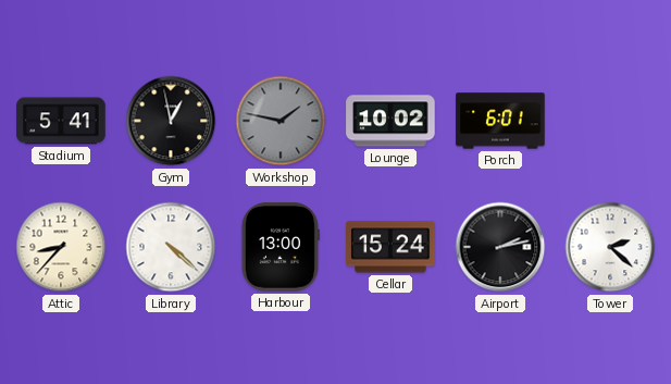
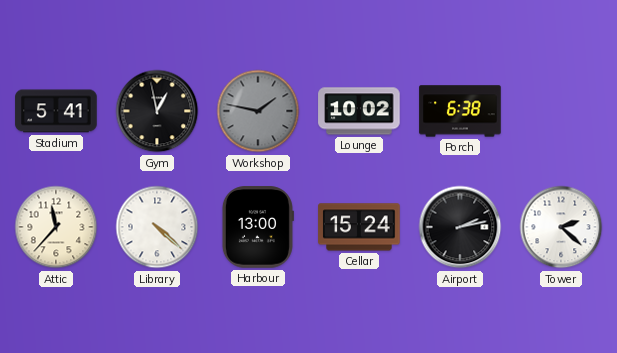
Porch: 6:01 -> 6:38
Attic: 8:37 -> 11:37
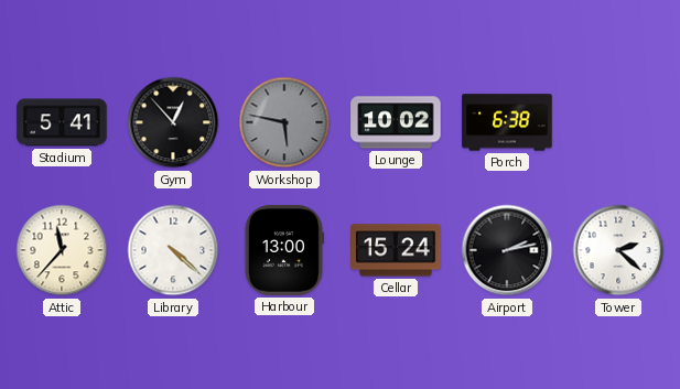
Gym: 12:58 -> 12:53
Workshop: 1:47 -> 5:47
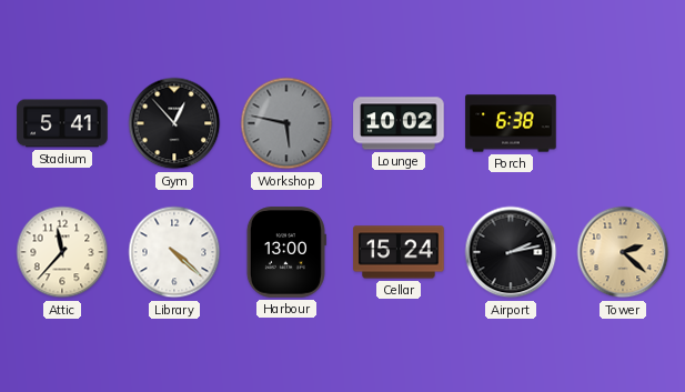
Tower dial: white -> champagne
